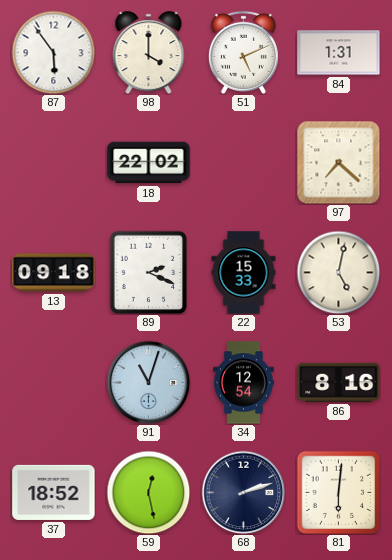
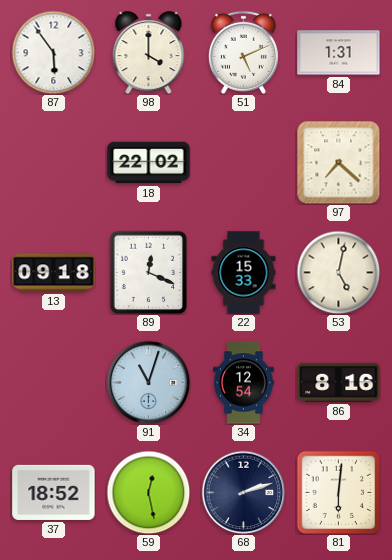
89: 2:19 -> 12:19
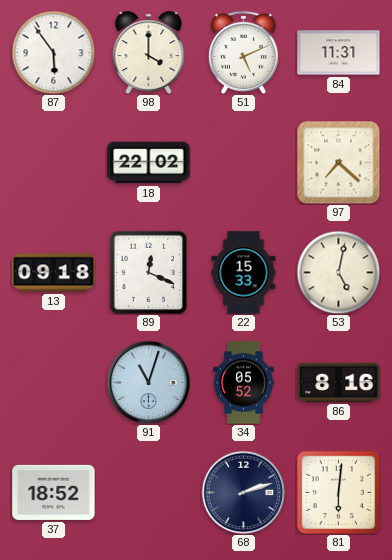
84: 1:31 -> 11:31
34: 12:54 -> 05:52
59: 12:28 -> none
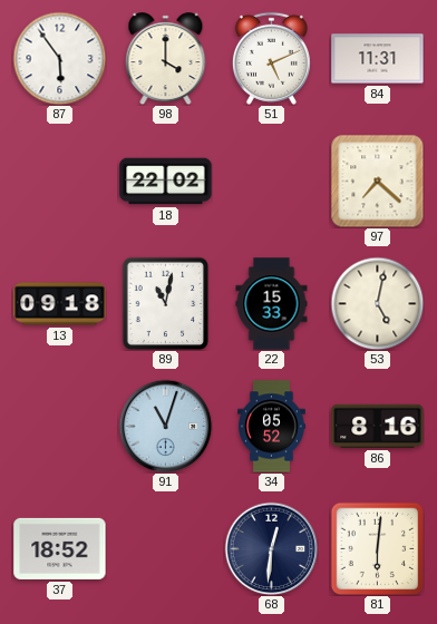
89: 12:19 -> 11:02
68: 2:12 -> 12:31
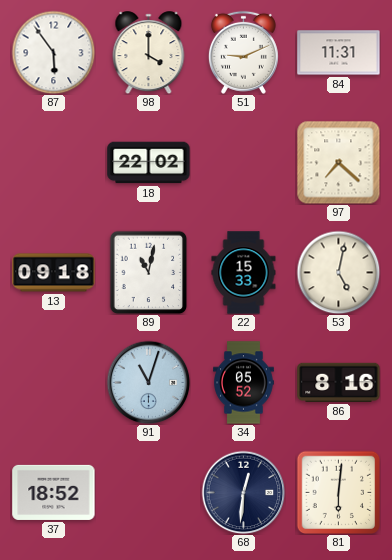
51: 5:11 -> 9:11
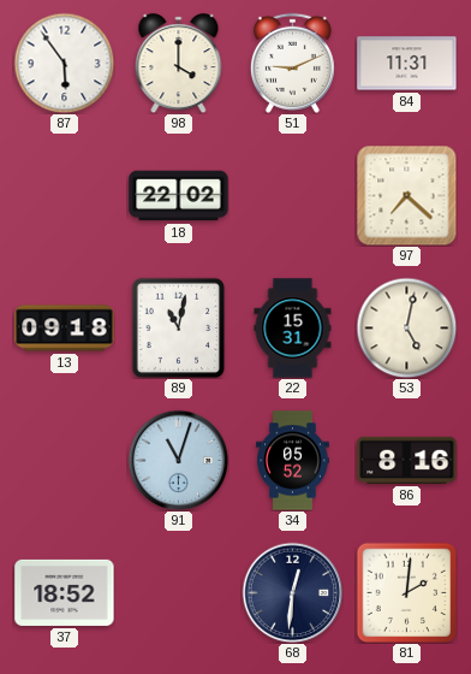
22: 15:33 -> 15:31
81: 6:01 -> 2:01
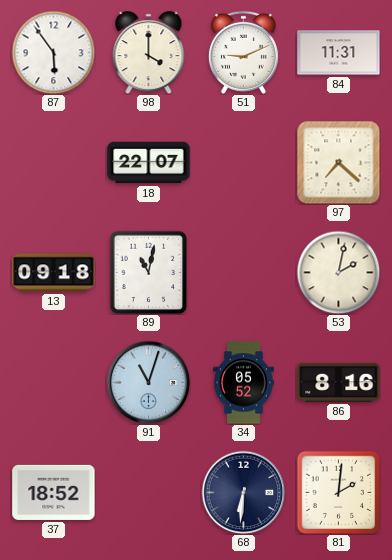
18: 22:02 -> 22:07
22: 15:31 -> none
53: 5:02 -> 2:02
68: 12:31 -> 6:31
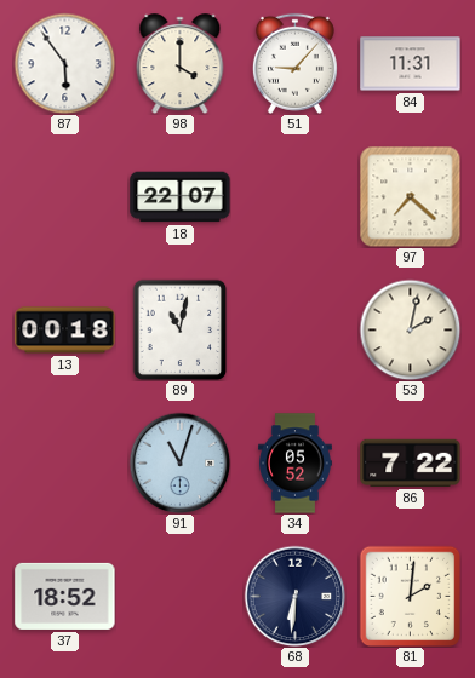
51: 9:11 -> 9:07
13: 09:18 -> 00:18
86: 8:16 -> 7:22
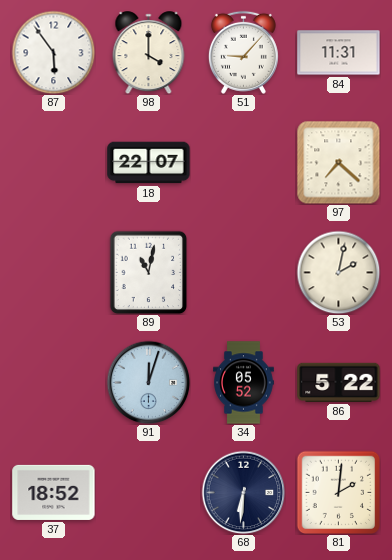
13: 00:18 -> none
91: 11:03 -> 12:03
86: 7:22 -> 5:22
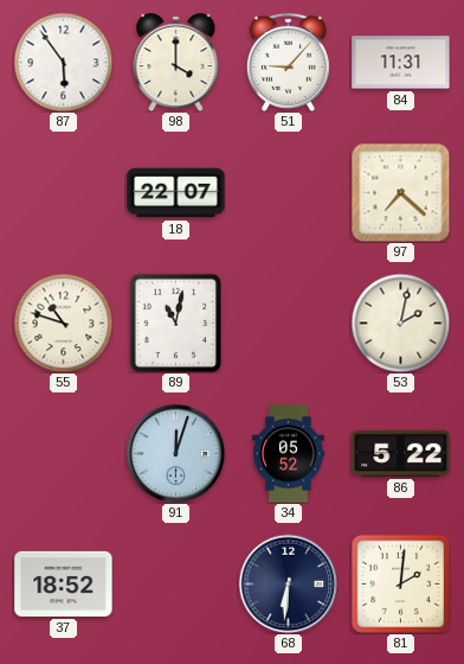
55: none -> 10:48
